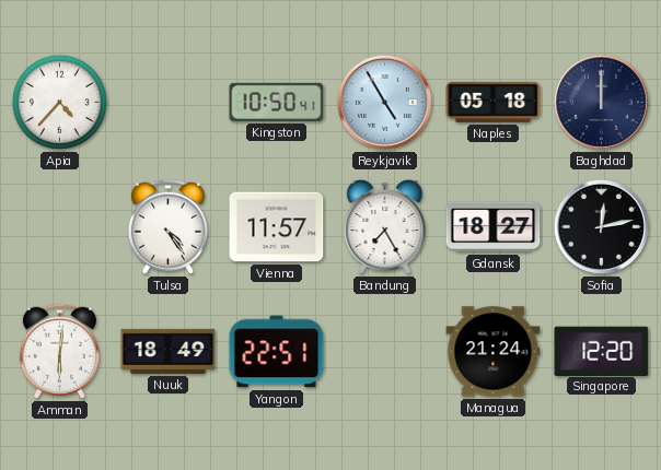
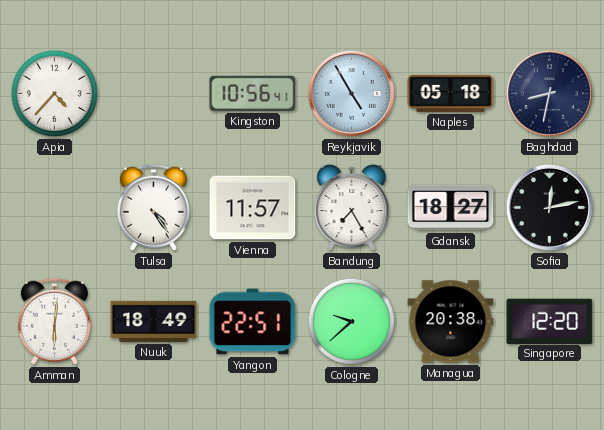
Kingston: 10:50 -> 10:56
Baghdad: 12:00 -> 8:32
Cologne: none -> 9:38
Managua: 21:24 -> 20:38
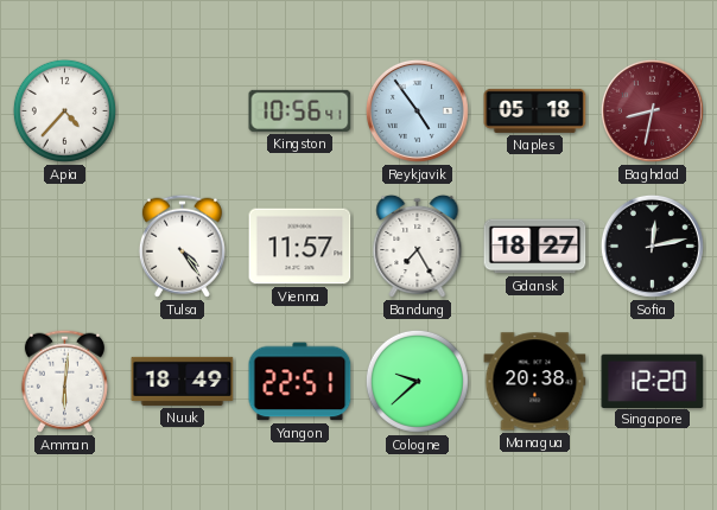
Reykjavik: 4:55 -> 4:54
Baghdad dial: navy -> burgundy
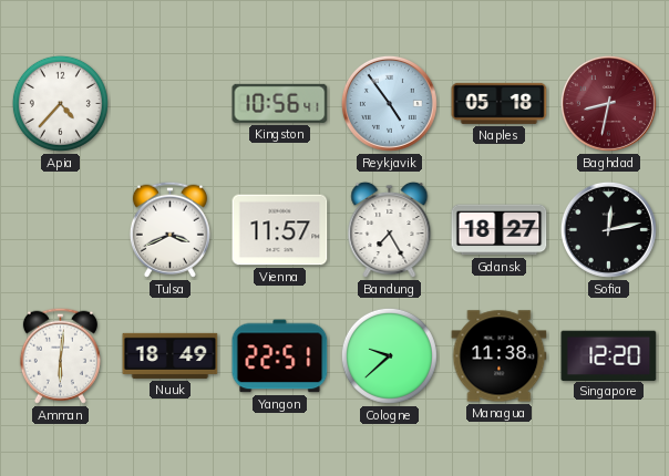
Tulsa: 4:24 -> 3:41
Managua: 20:38 -> 11:38
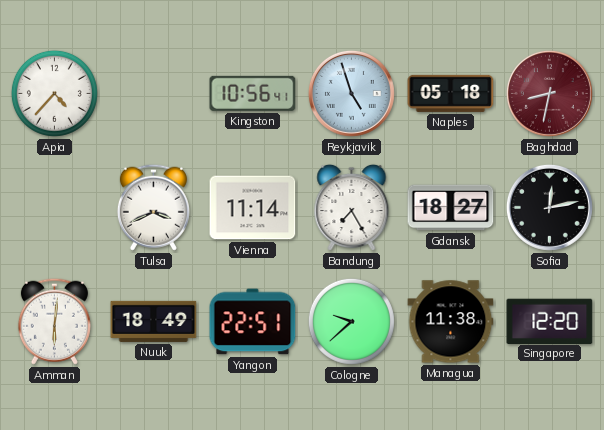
Reykjavik: 4:54 -> 4:57
Vienna: 11:57 -> 11:14
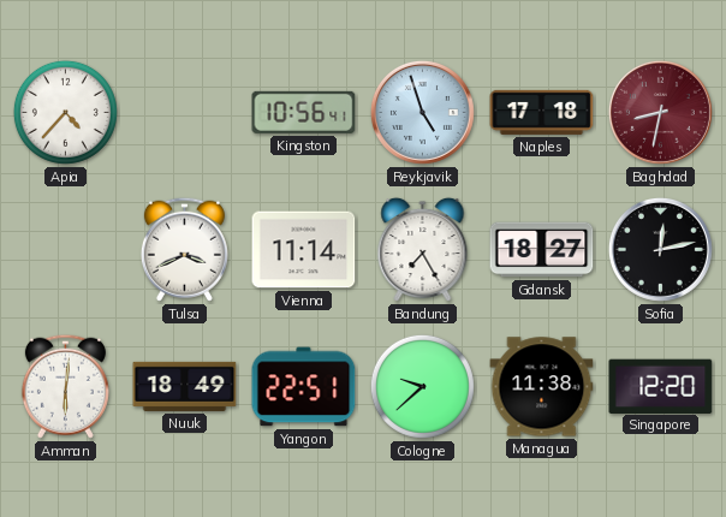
Naples: 05:18 -> 17:18
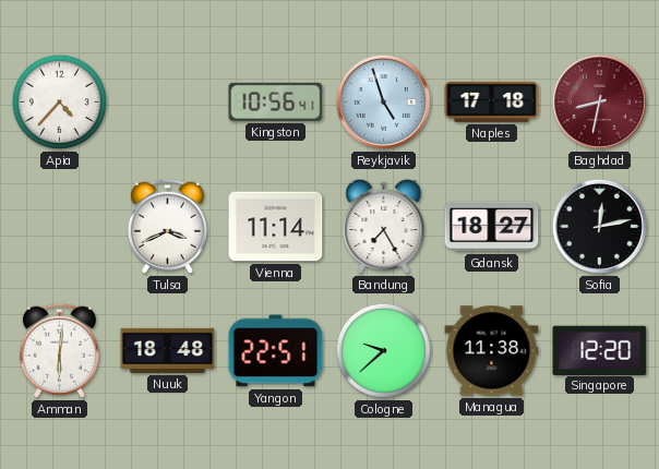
Nuuk: 18:49 -> 18:48
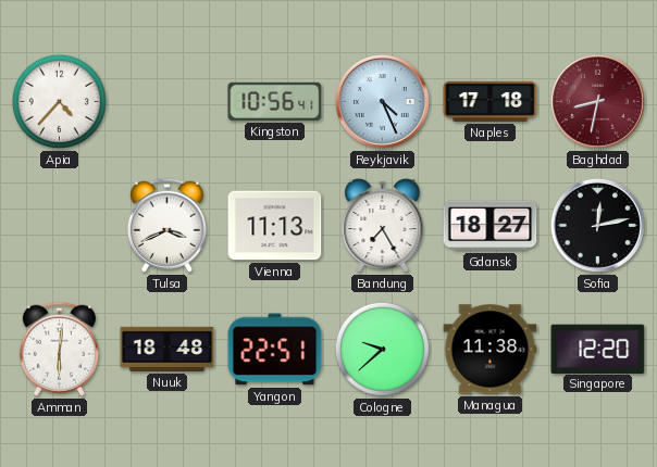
Reykjavik: 4:57 -> 4:26
Vienna: 11:14 -> 11:13
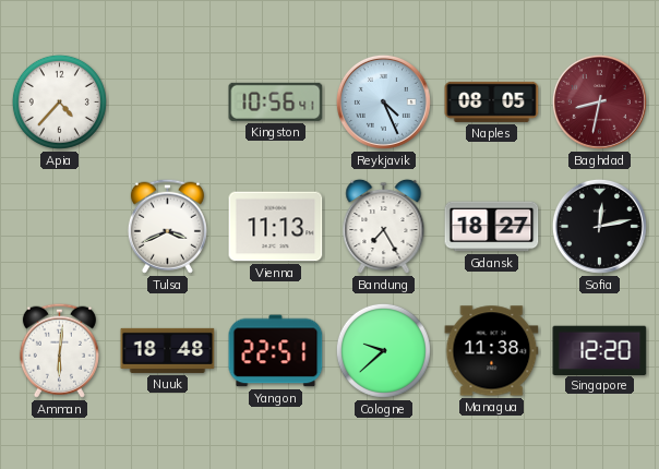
Naples: 17:18 -> 08:05
